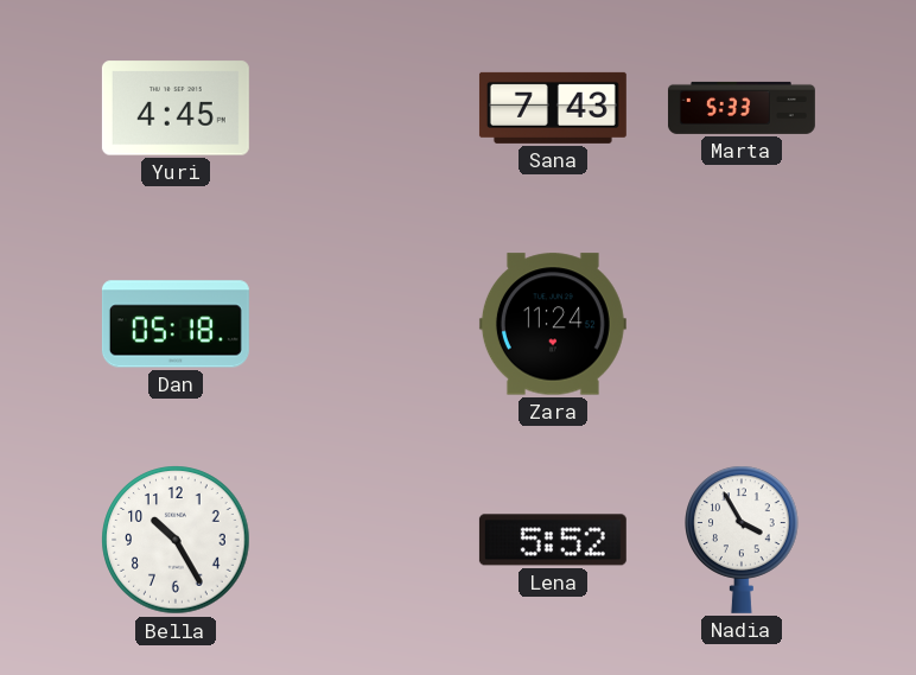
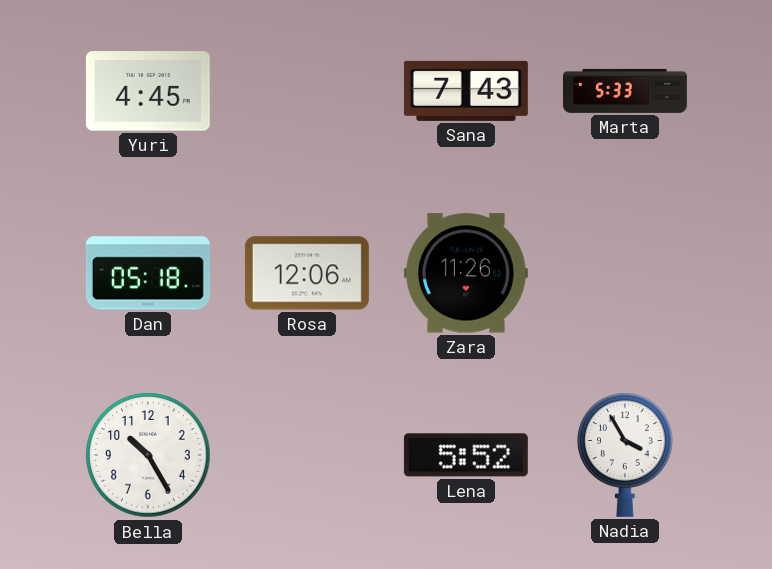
Rosa: none -> 12:06
Zara: 11:24 -> 11:26
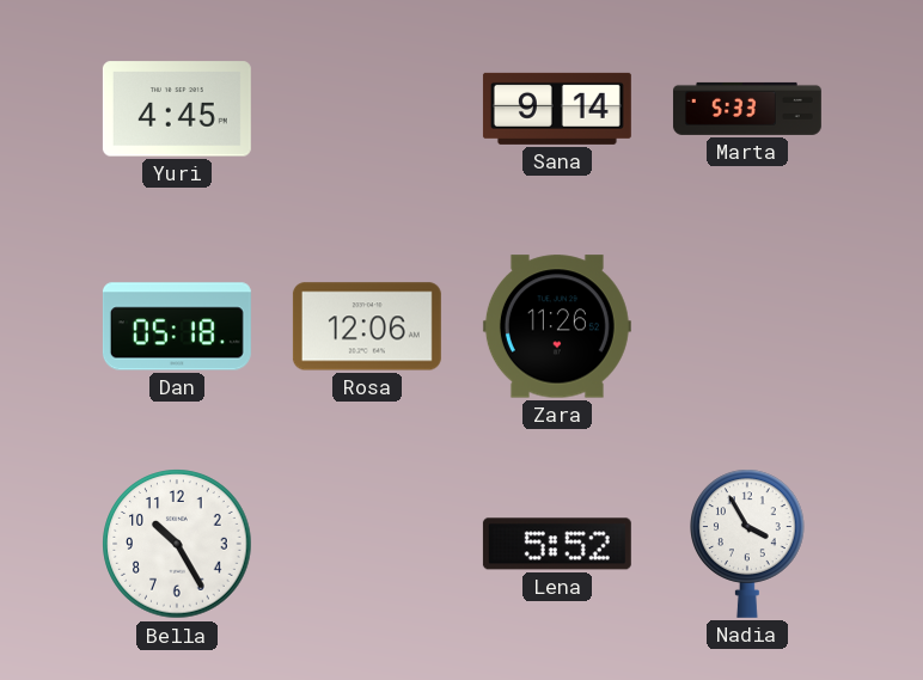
Sana: 7:43 -> 9:14
